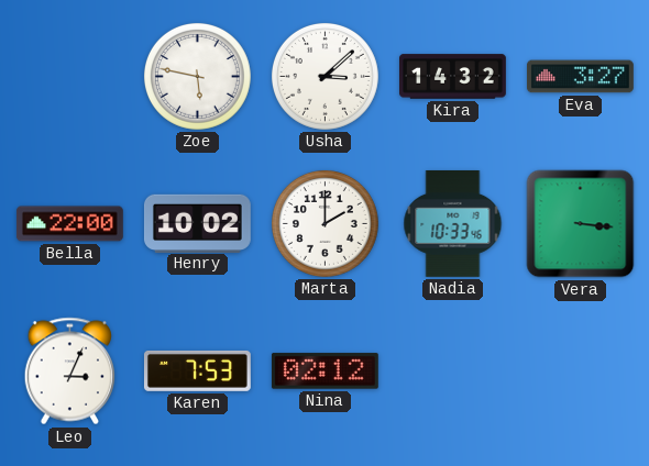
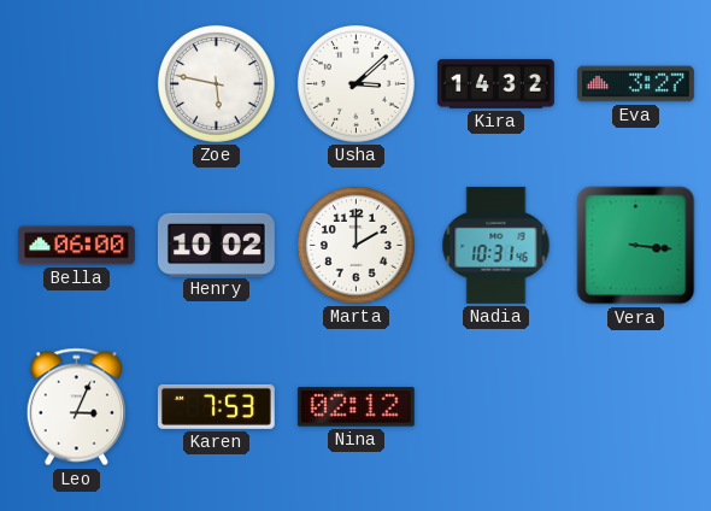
Bella: 22:00 -> 06:00
Nadia: 10:33 -> 10:31
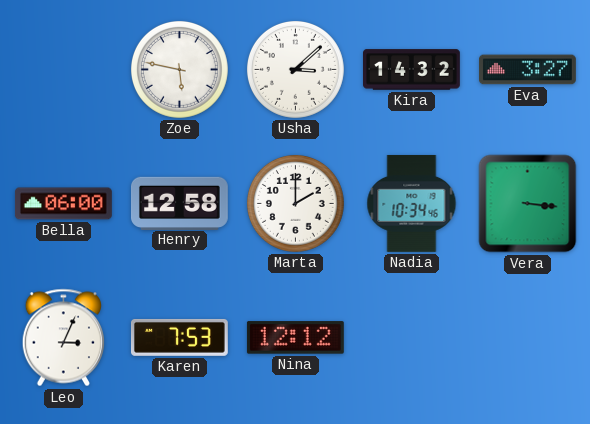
Henry: 10:02 -> 12:58
Nadia: 10:31 -> 10:34
Nina: 02:12 -> 12:12
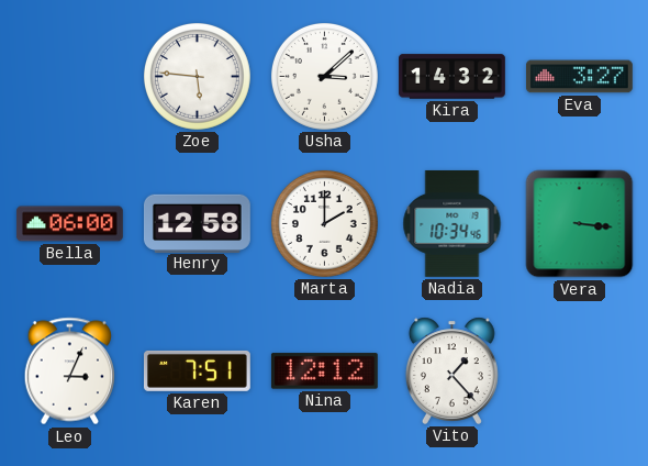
Zoe: 5:47 -> 5:46
Karen: 7:53 -> 7:51
Vito: none -> 1:23
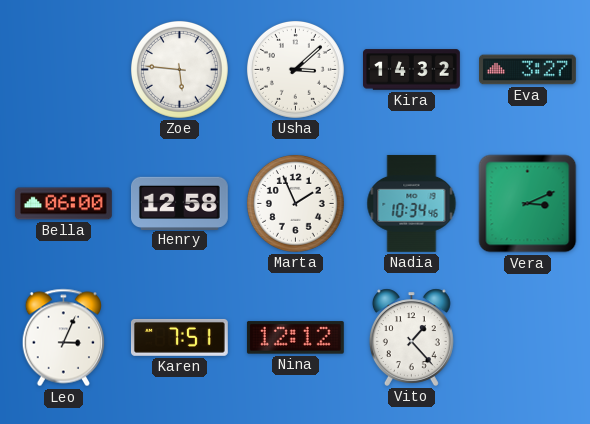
Marta: 2:00 -> 1:56
Vera: 3:16 -> 3:11
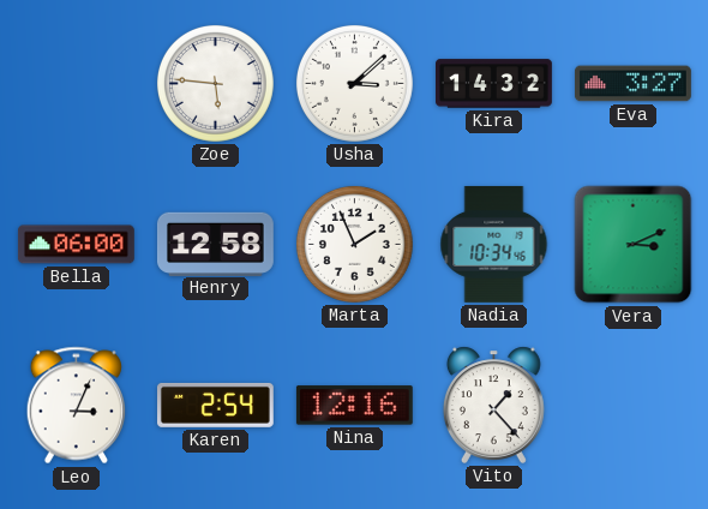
Karen: 7:51 -> 2:54
Nina: 12:12 -> 12:16
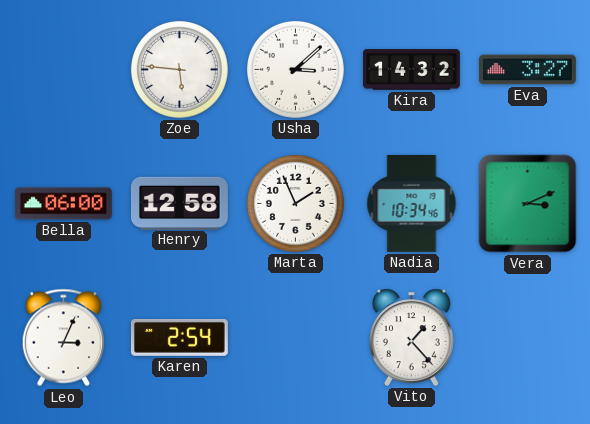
Nina: 12:16 -> none
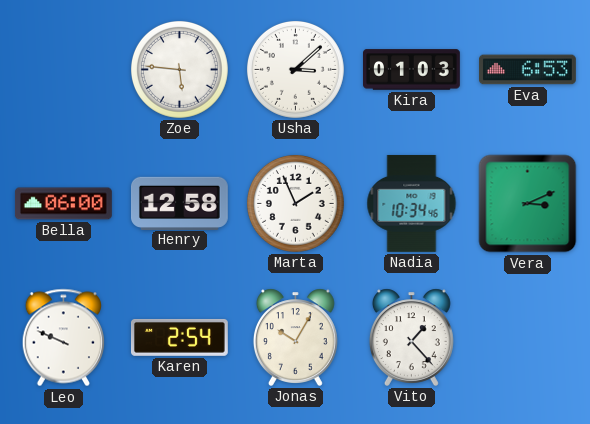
Kira: 14:32 -> 01:03
Eva: 3:27 -> 6:53
Leo: 3:04 -> 9:49
Jonas: none -> 10:05
